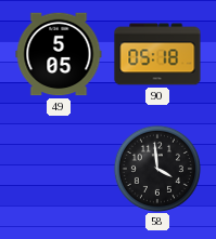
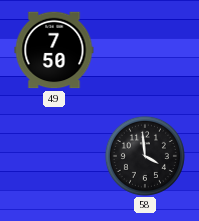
49: 5:05 -> 7:50
90: 05:18 -> none
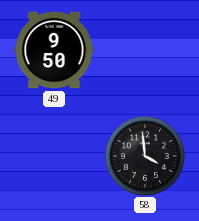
49: 7:50 -> 9:50
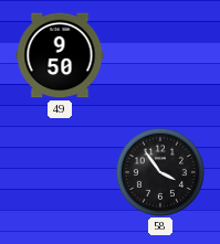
58: 3:59 -> 3:54
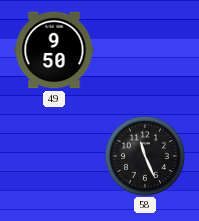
58: 3:54 -> 11:26
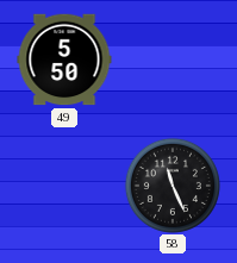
49: 9:50 -> 5:50
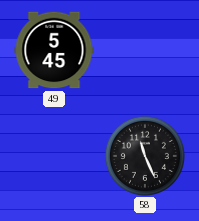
49: 5:50 -> 5:45
